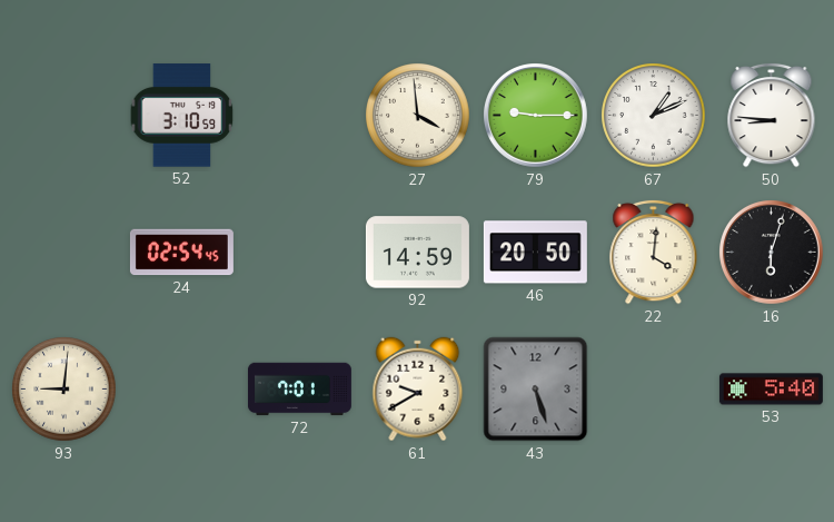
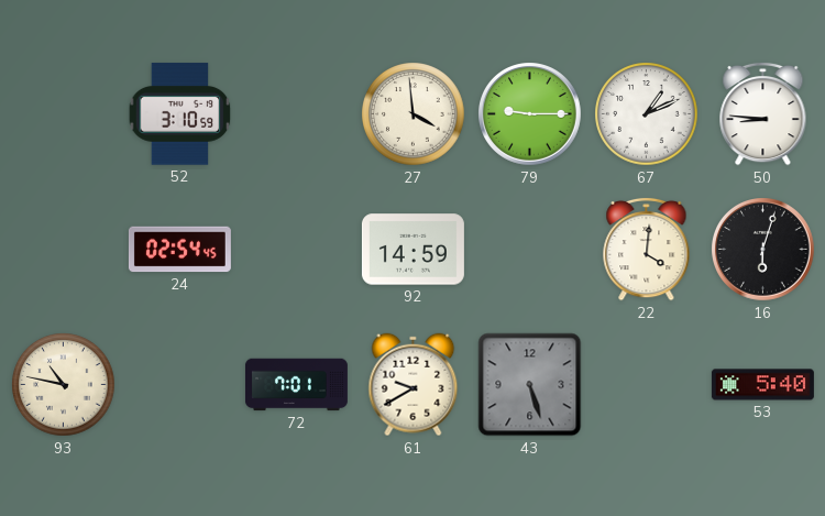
46: 20:50 -> none
93: 9:01 -> 10:47
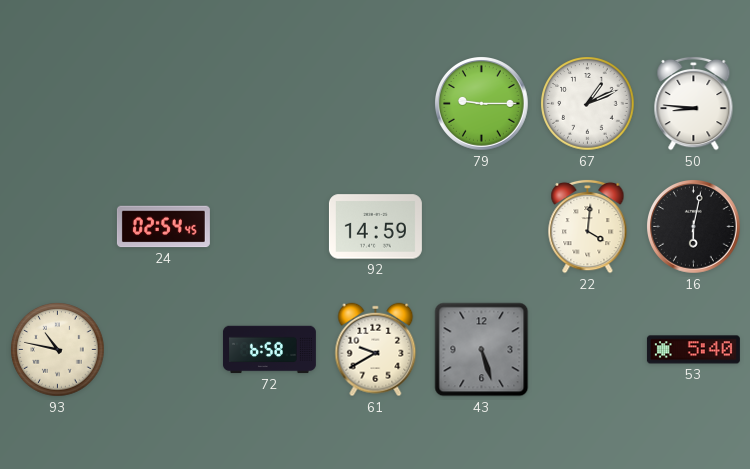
52: 3:10 -> none
27: 3:59 -> none
16: 6:03 -> 6:02
72: 7:01 -> 6:58
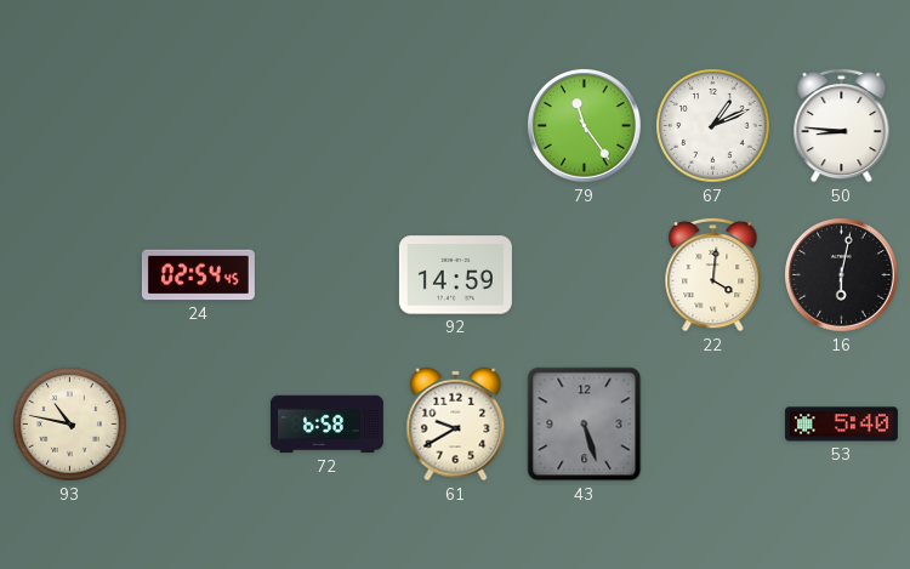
79: 9:15 -> 11:24
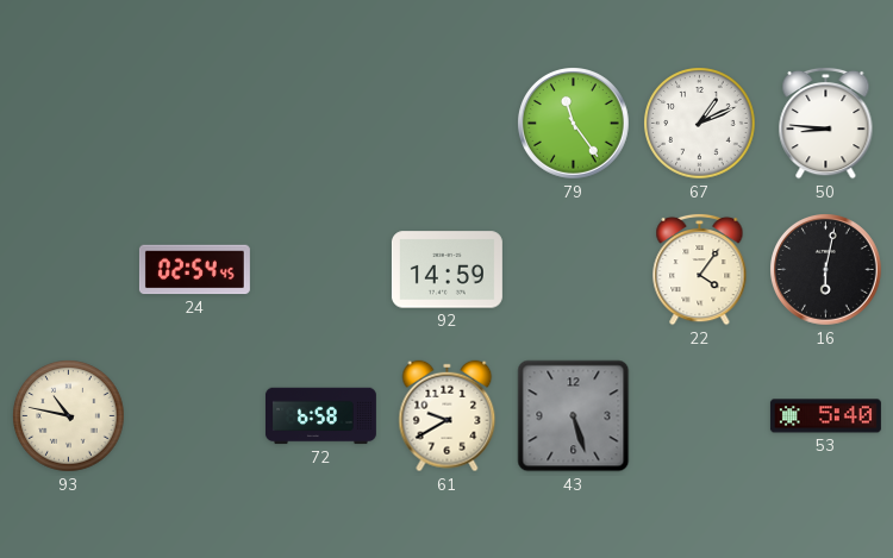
22: 4:01 -> 4:06
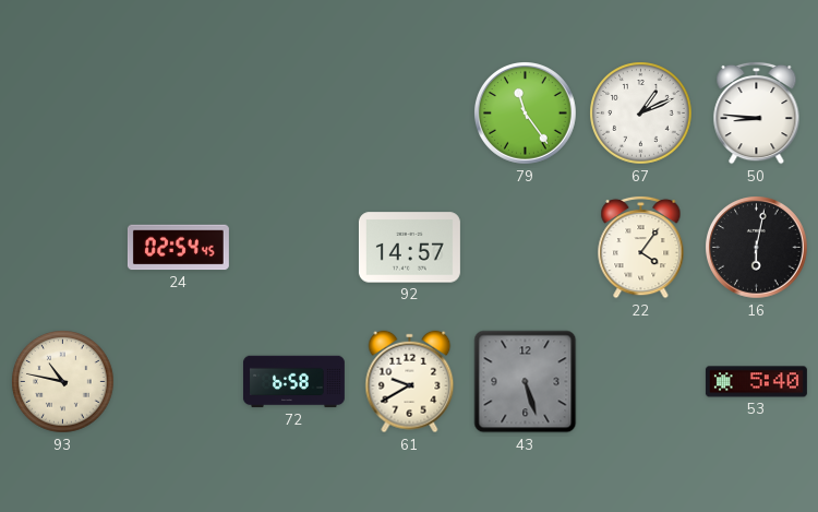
92: 14:59 -> 14:57
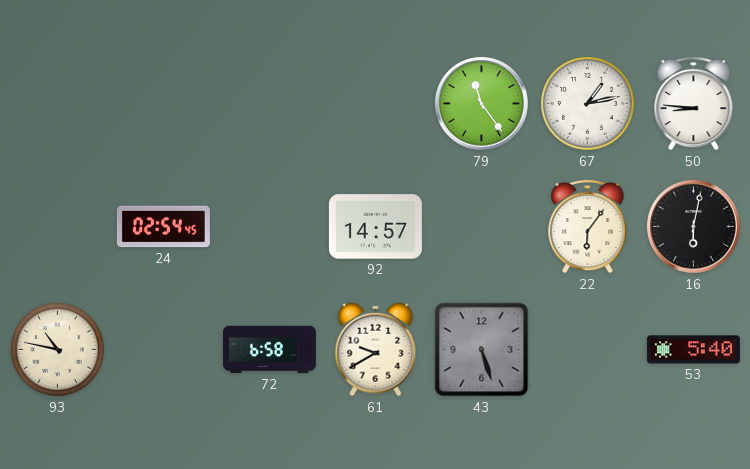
67: 1:11 -> 1:13
22: 4:06 -> 6:06
